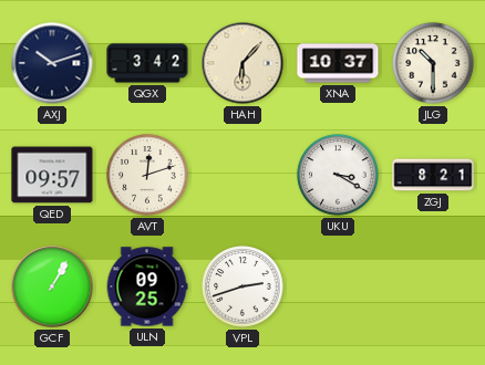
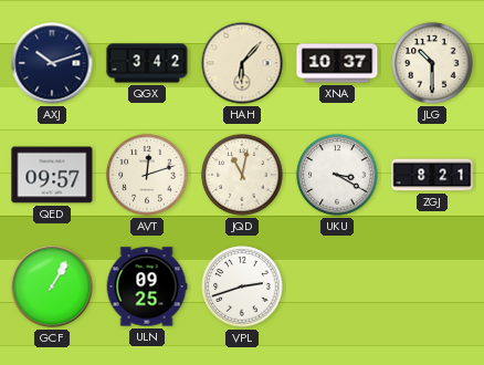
JQD: none -> 11:02
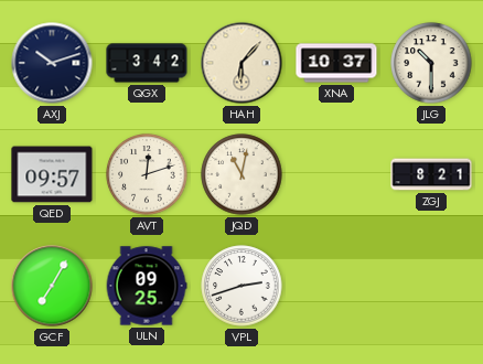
UKU: 3:20 -> none
GCF: 1:05 -> 7:05
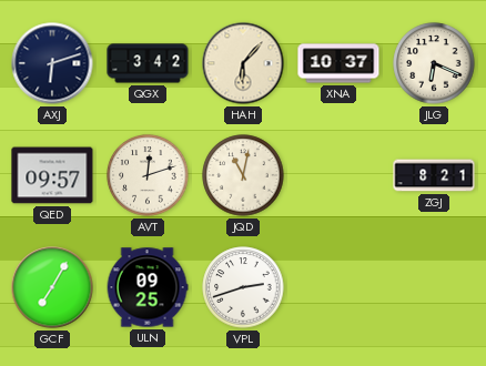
AXJ: 10:12 -> 6:12
JLG: 10:30 -> 6:19
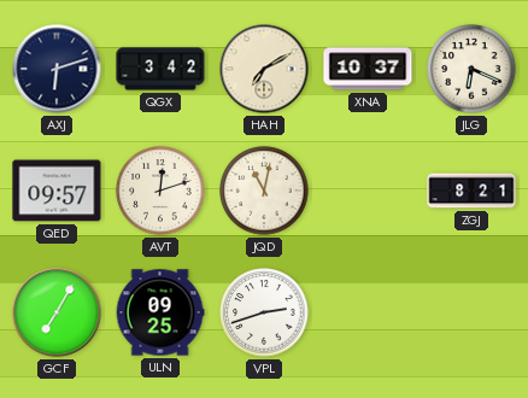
HAH: 6:07 -> 7:10
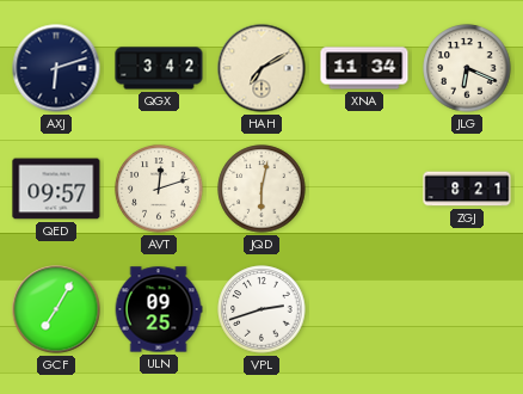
XNA: 10:37 -> 11:34
JQD: 11:02 -> 6:02
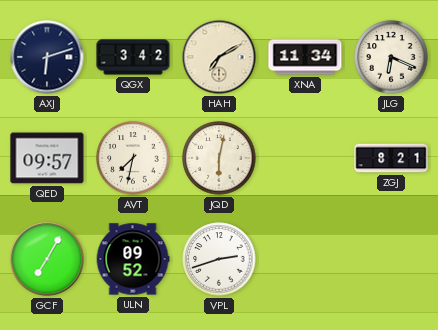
AVT: 12:12 -> 7:32
ULN: 09:25 -> 09:52
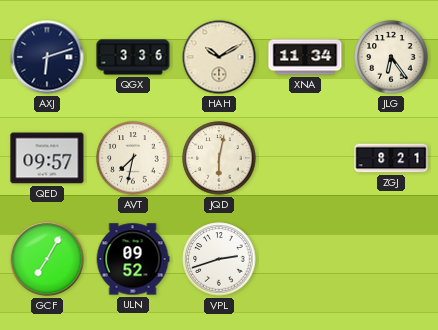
QGX: 3:42 -> 3:36
HAH: 7:10 -> 10:10
JLG: 6:19 -> 6:24
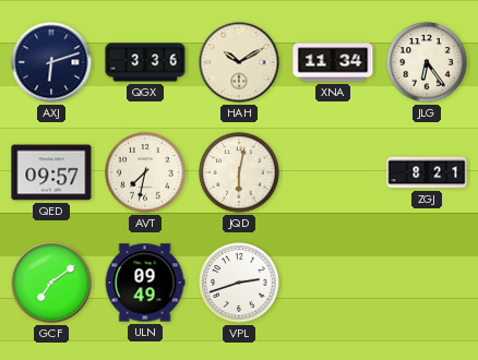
GCF: 7:05 -> 7:09
ULN: 09:52 -> 09:49
